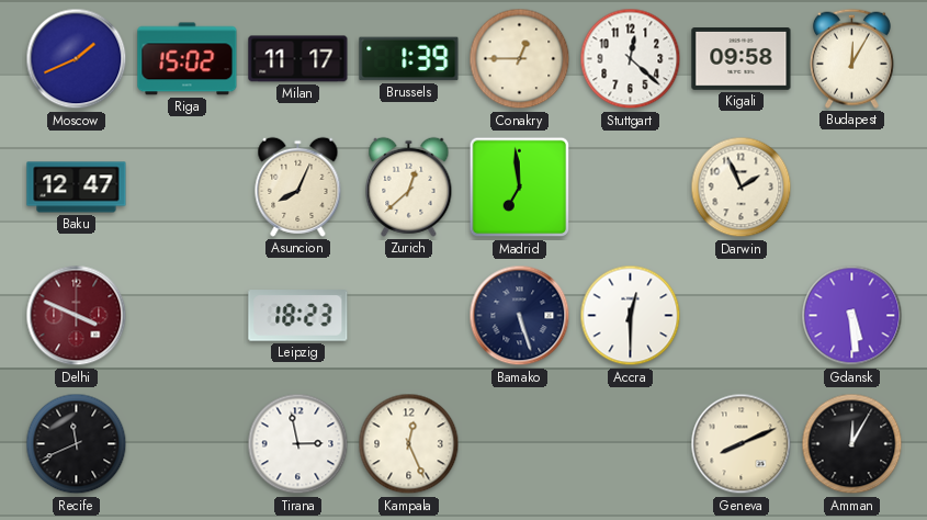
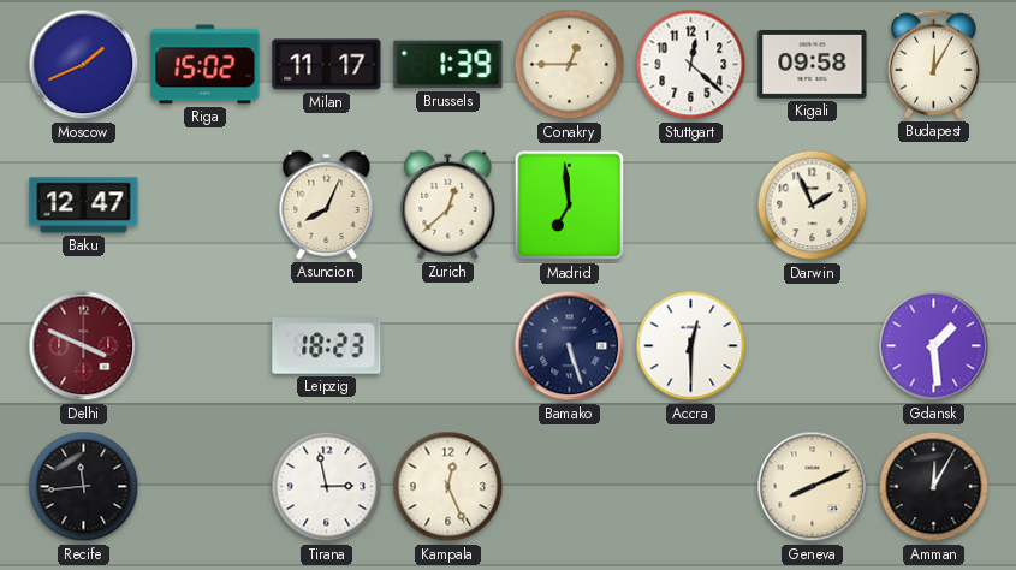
Gdansk: 5:29 -> 1:29
Recife: 11:41 -> 11:44
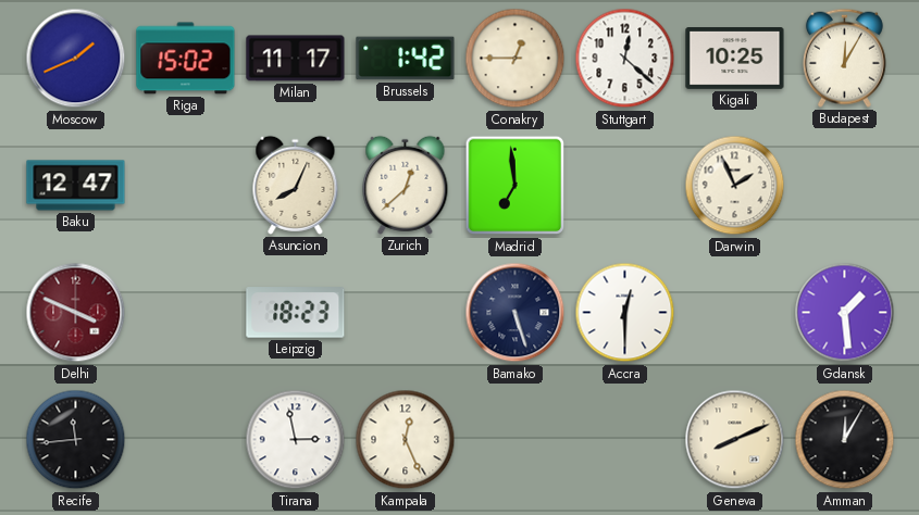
Brussels: 1:39 -> 1:42
Kigali: 09:58 -> 10:25
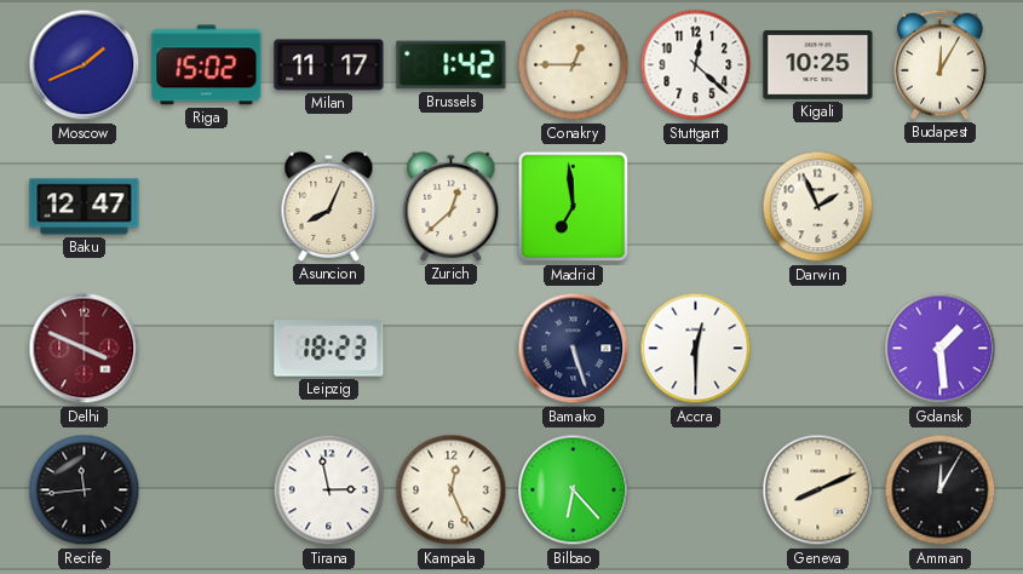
Bilbao: none -> 6:23
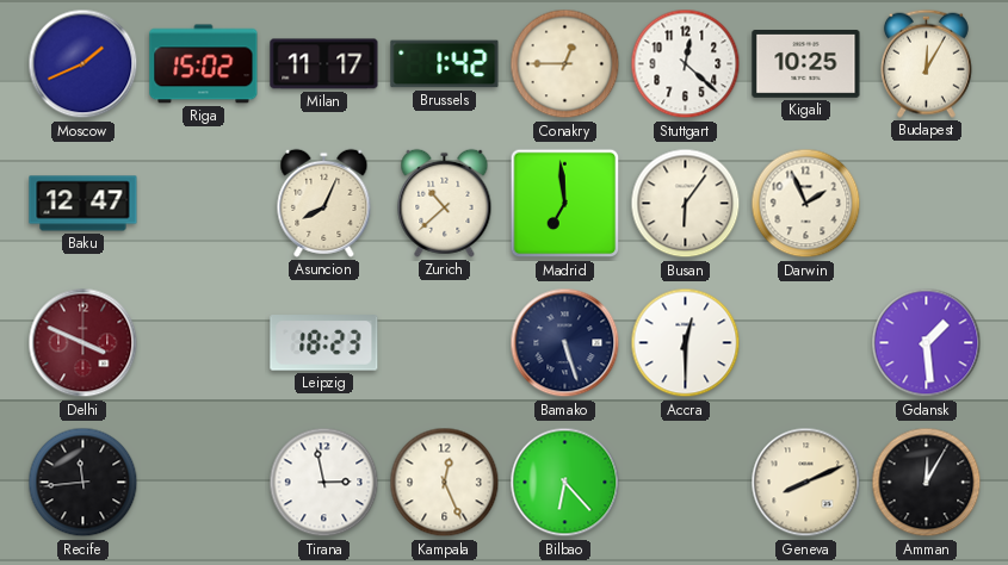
Zurich: 12:38 -> 10:38
Busan: none -> 6:06
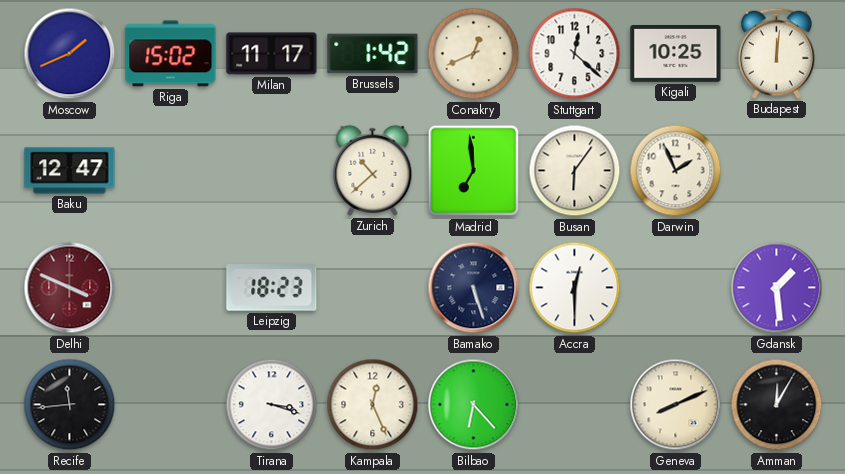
Conakry: 12:45 -> 12:41
Budapest: 12:05 -> 12:01
Asuncion: 8:04 -> none
Tirana: 2:58 -> 3:18
